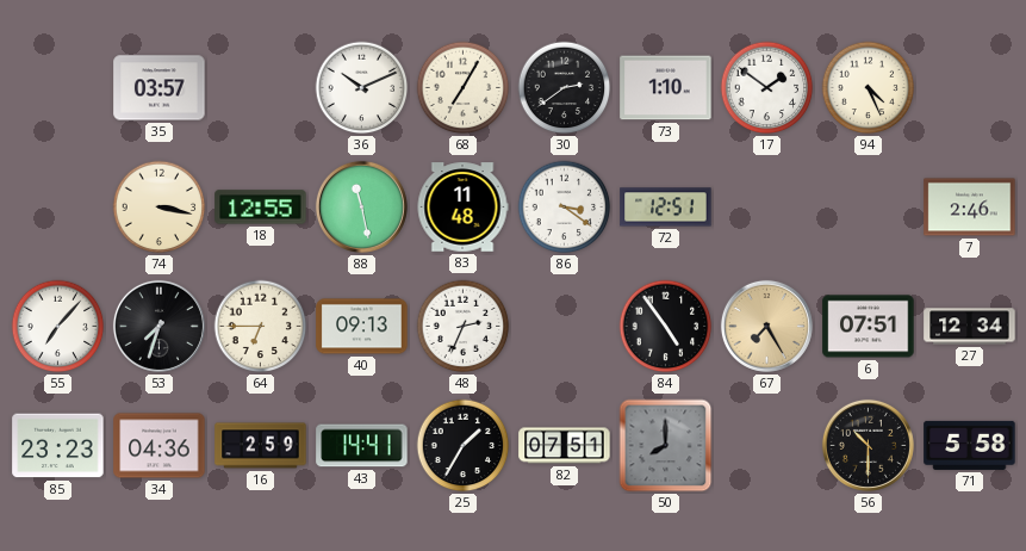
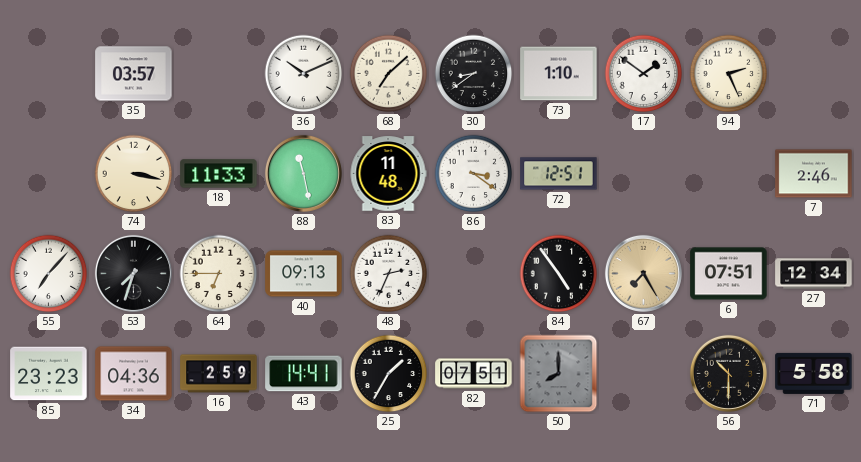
68: 7:05 -> 7:08
30: 2:39 -> 8:39
94: 4:26 -> 2:26
18: 12:55 -> 11:33
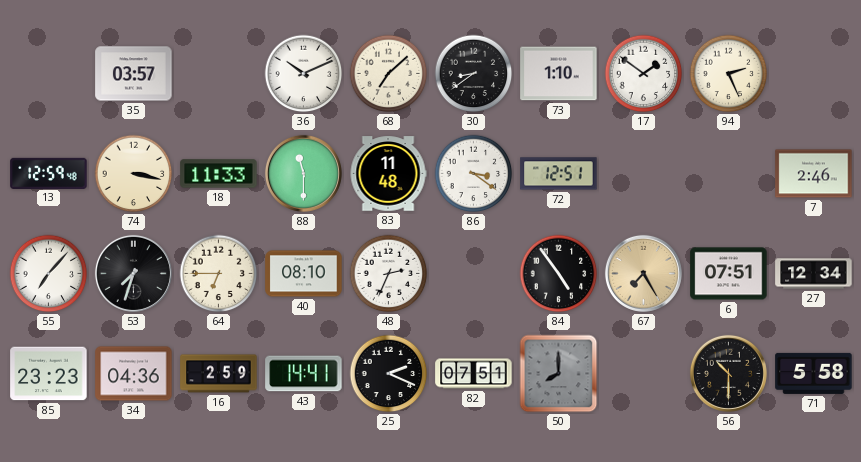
13: none -> 12:59
88: 11:28 -> 11:30
40: 09:13 -> 08:10
25: 1:35 -> 2:19
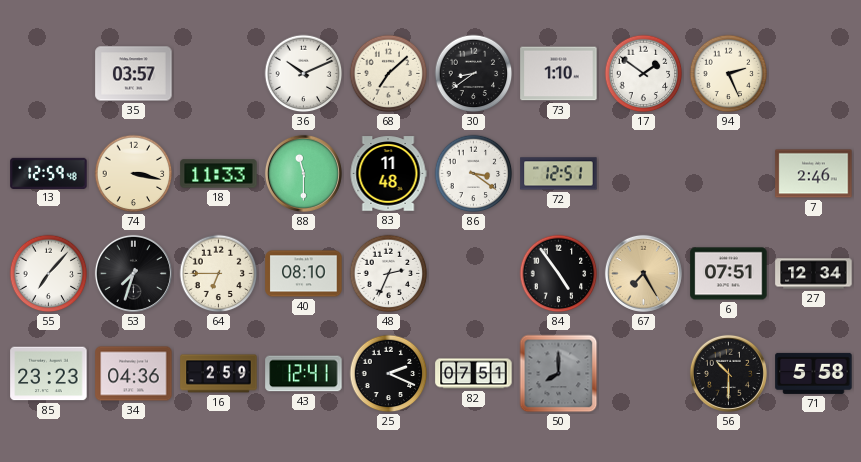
43: 14:41 -> 12:41
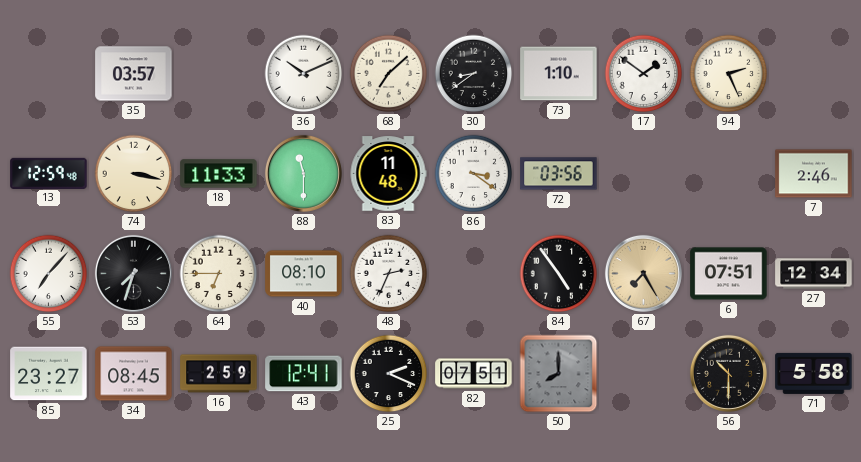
72: 12:51 -> 03:56
85: 23:23 -> 23:27
34: 04:36 -> 08:45
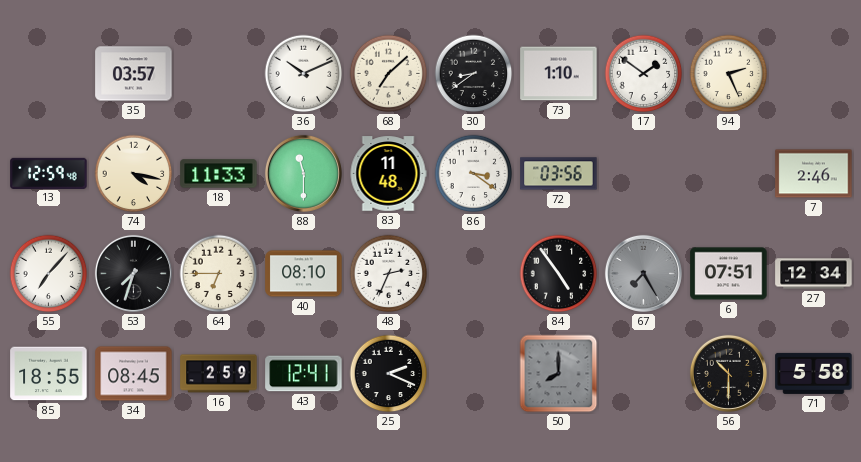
74: 3:17 -> 4:17
67 dial: champagne -> grey
85: 23:27 -> 18:55
82: 07:51 -> none
